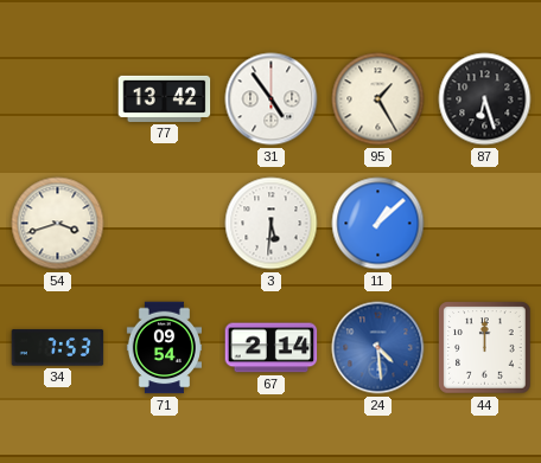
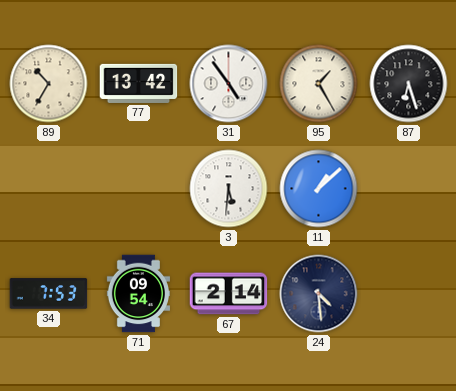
89: none -> 10:35
54: 3:42 -> none
24 dial: blue -> navy
44: 12:00 -> none
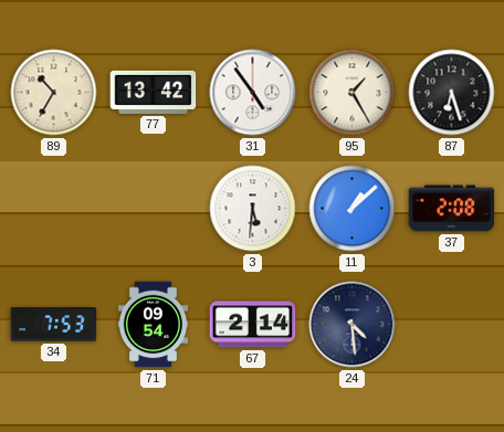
37: none -> 2:08
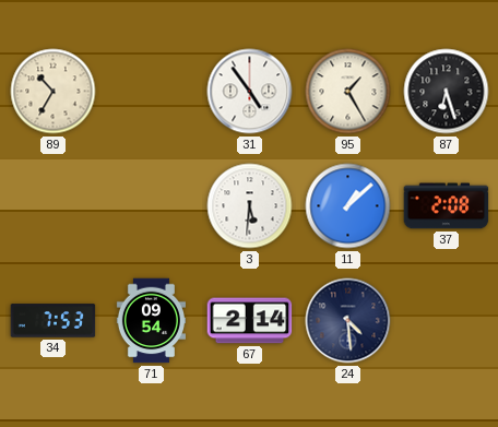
77: 13:42 -> none
